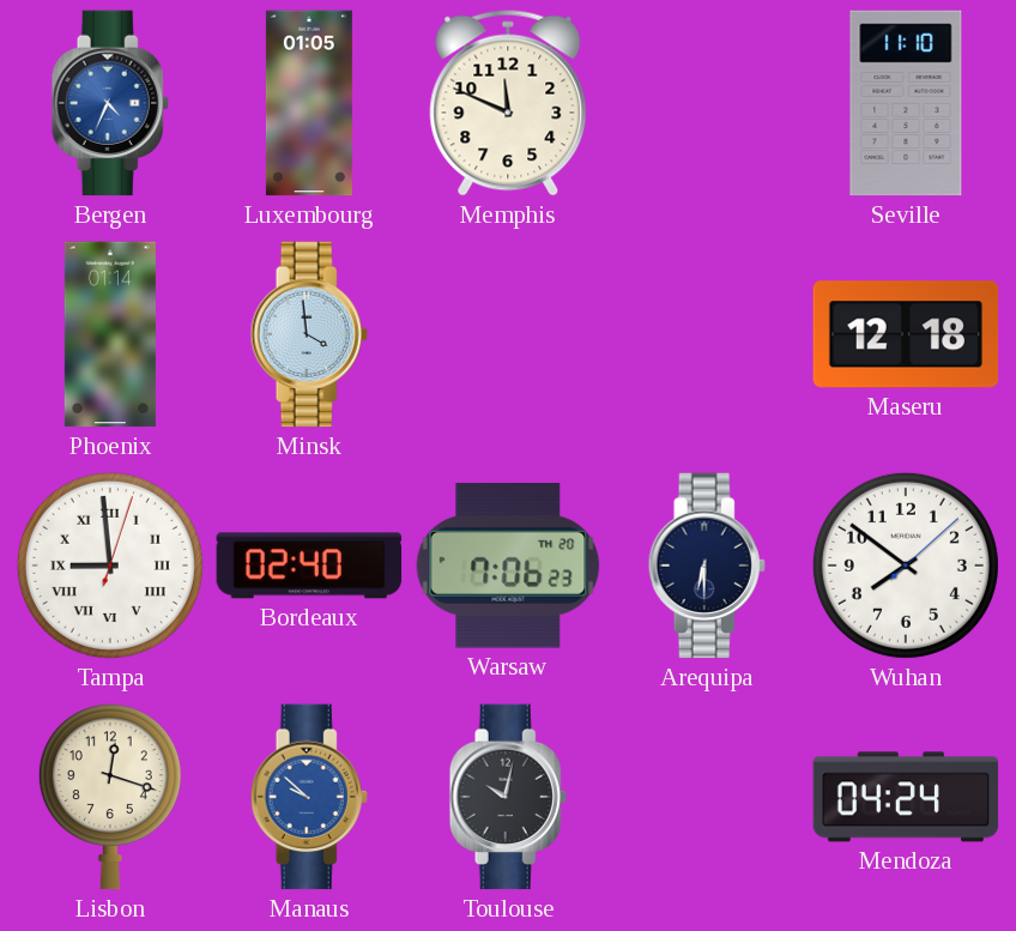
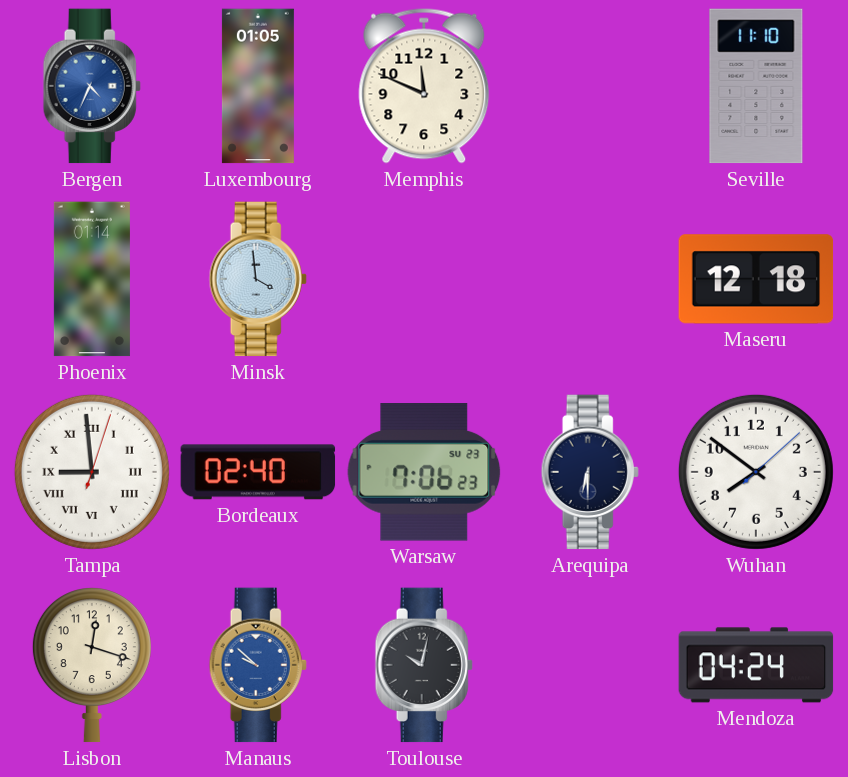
Warsaw date: TH 20 -> SU 23
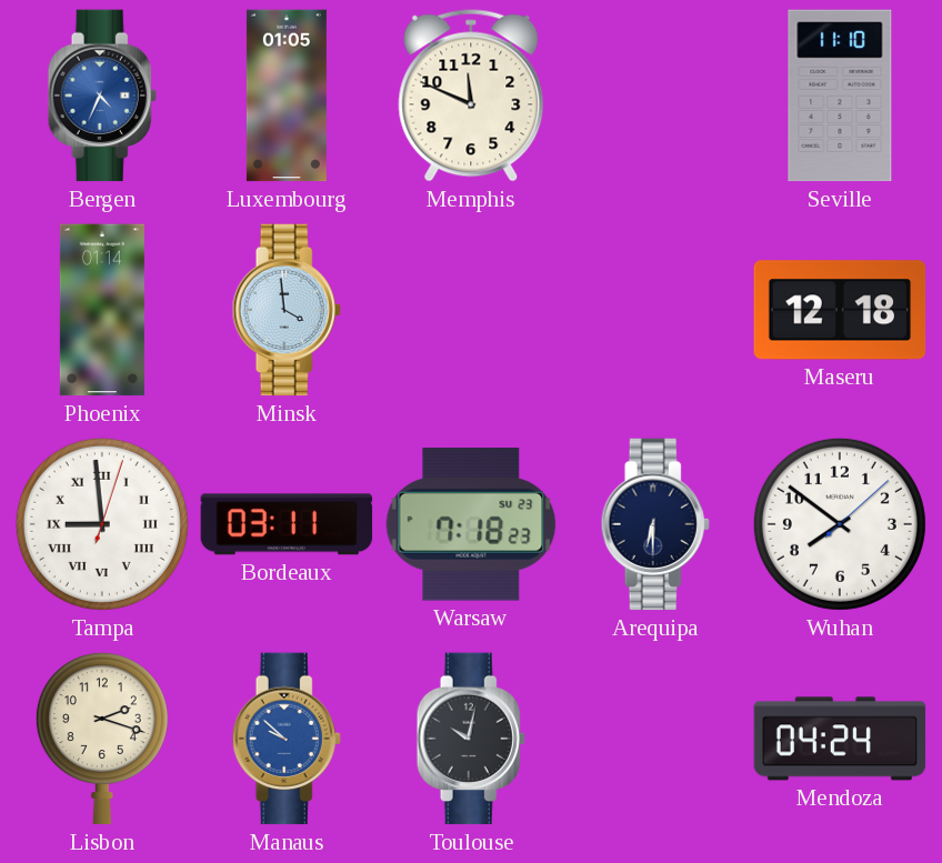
Bordeaux: 02:40 -> 03:11
Warsaw: 7:06 -> 7:18
Lisbon: 12:18 -> 2:18
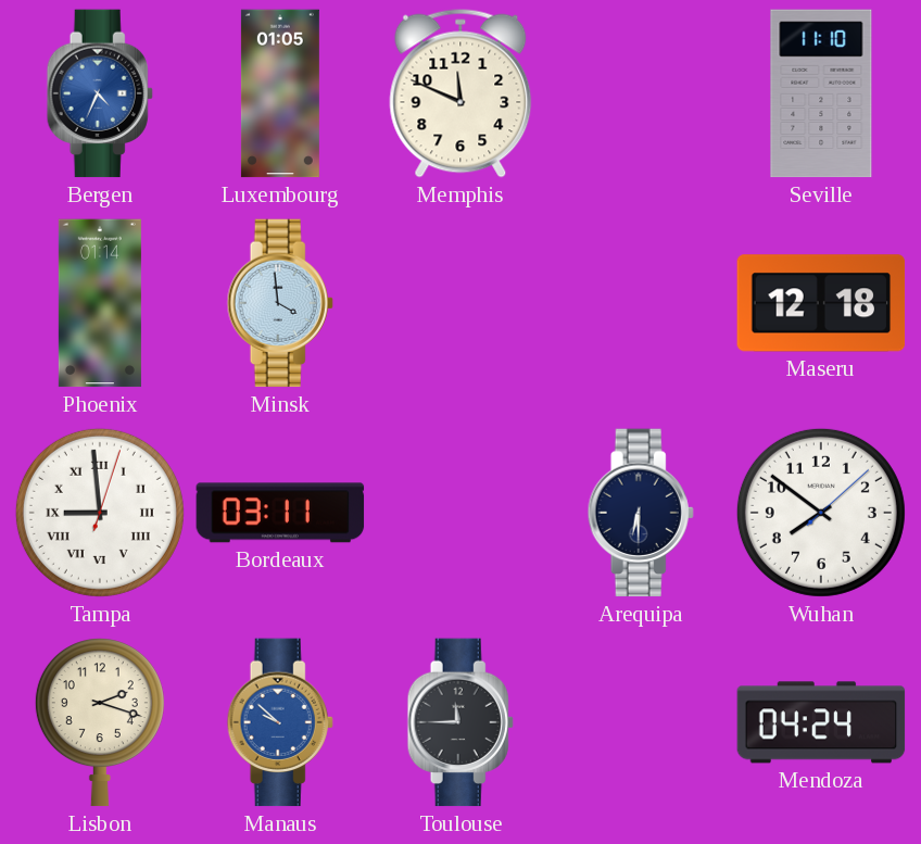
Warsaw: 7:18 -> none
Toulouse: 10:02 -> 11:45
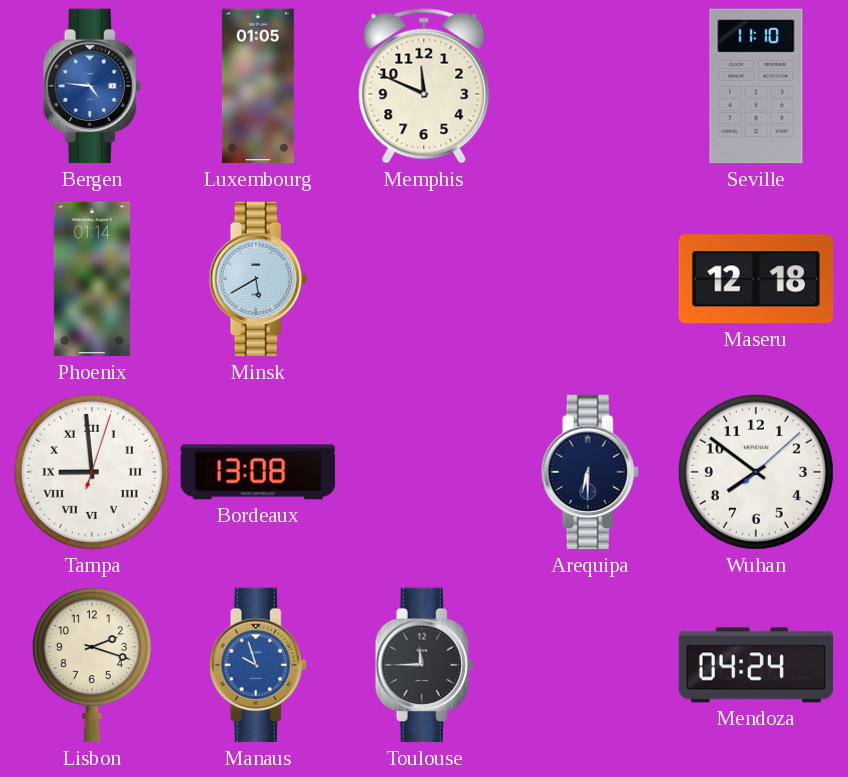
Bergen: 4:34 -> 4:46
Minsk: 3:59 -> 5:40
Bordeaux: 03:11 -> 13:08
Manaus: 9:52 -> 9:57
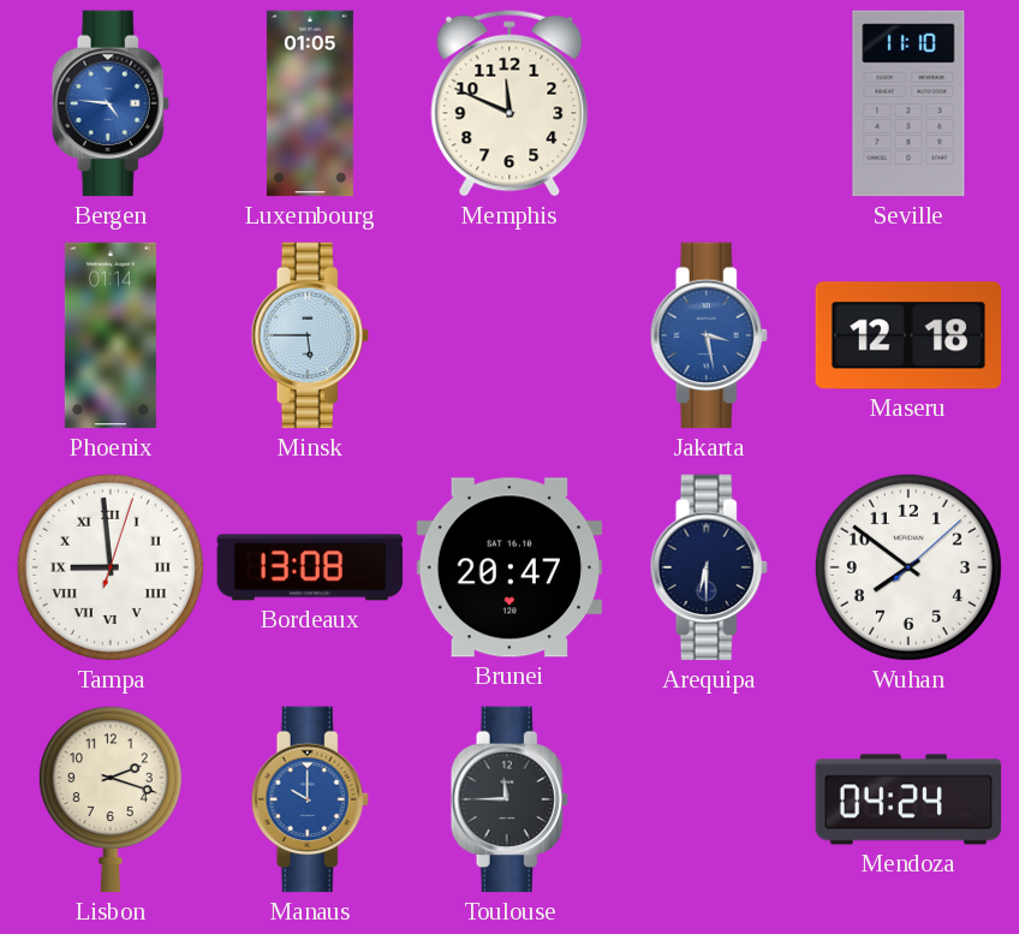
Minsk: 5:40 -> 5:45
Jakarta: none -> 3:28
Brunei: none -> 20:47
Manaus: 9:57 -> 10:00
